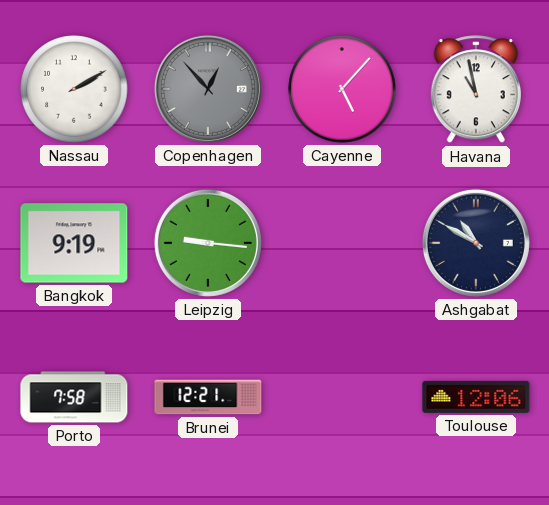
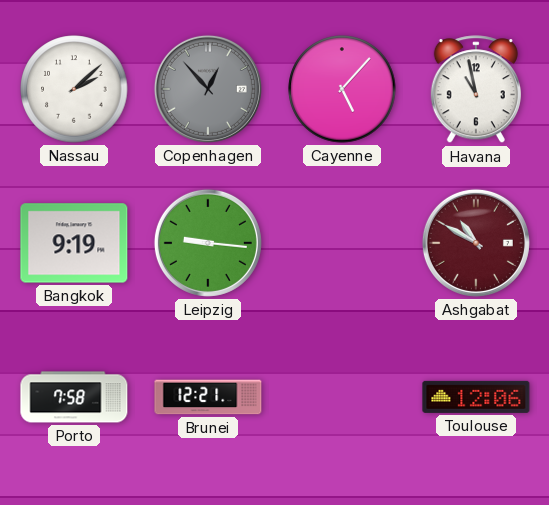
Nassau: 2:10 -> 2:08
Ashgabat dial: navy -> burgundy
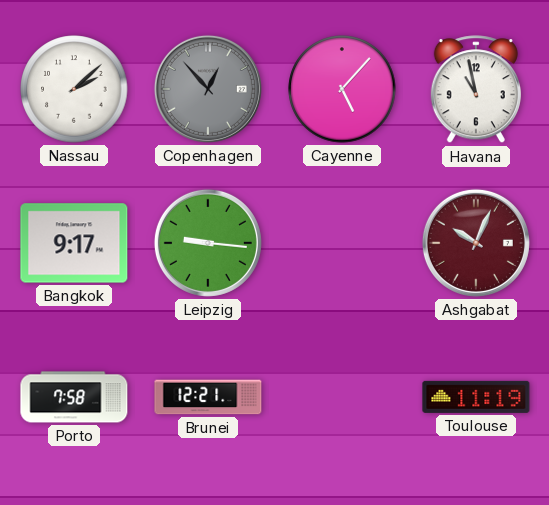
Bangkok: 9:19 -> 9:17
Ashgabat: 10:50 -> 10:04
Toulouse: 12:06 -> 11:19
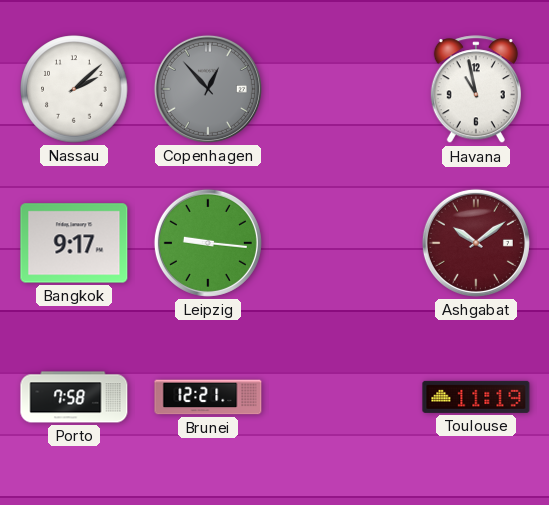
Cayenne: 5:07 -> none
Ashgabat: 10:04 -> 10:09
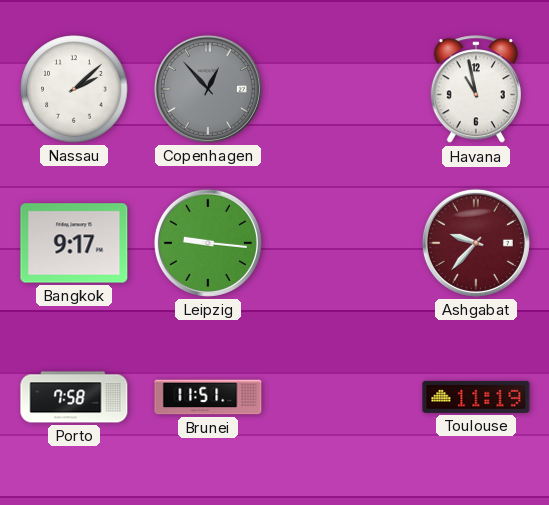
Ashgabat: 10:09 -> 9:37
Brunei: 12:21 -> 11:51
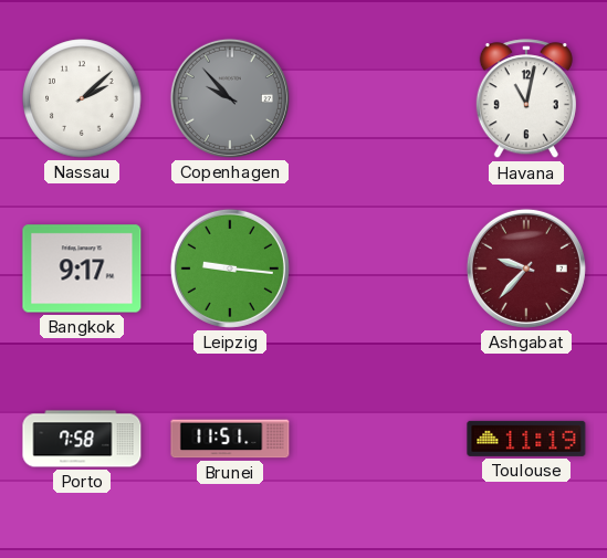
Copenhagen: 12:53 -> 9:53
Havana: 10:58 -> 11:02
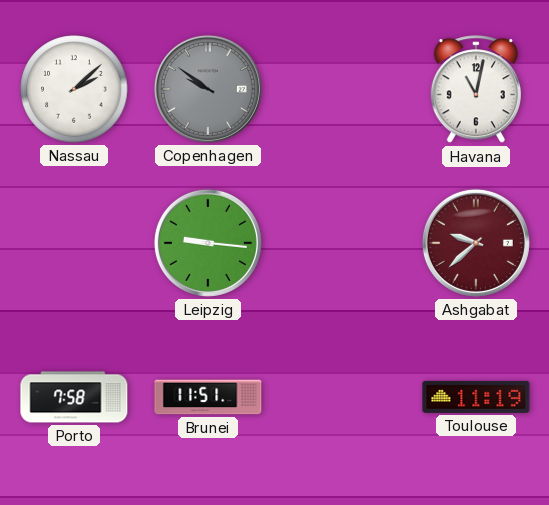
Copenhagen: 9:53 -> 9:51
Bangkok: 9:17 -> none
Ashgabat: 9:37 -> 9:38
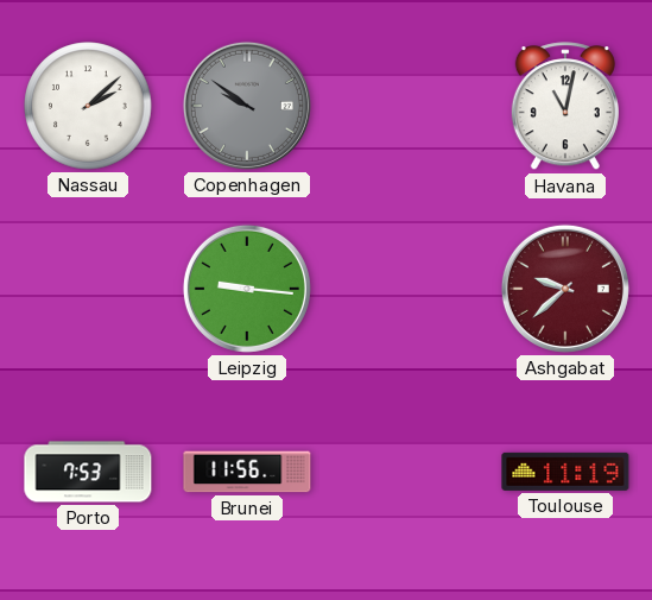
Porto: 7:58 -> 7:53
Brunei: 11:51 -> 11:56
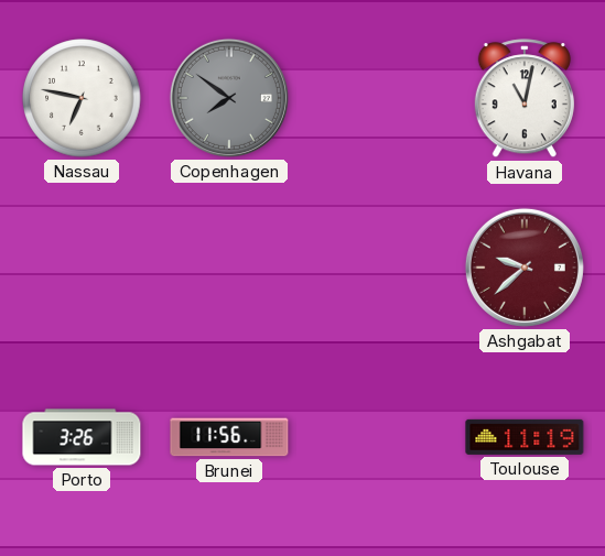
Nassau: 2:08 -> 6:47
Copenhagen: 9:51 -> 7:51
Leipzig: 9:16 -> none
Porto: 7:53 -> 3:26
